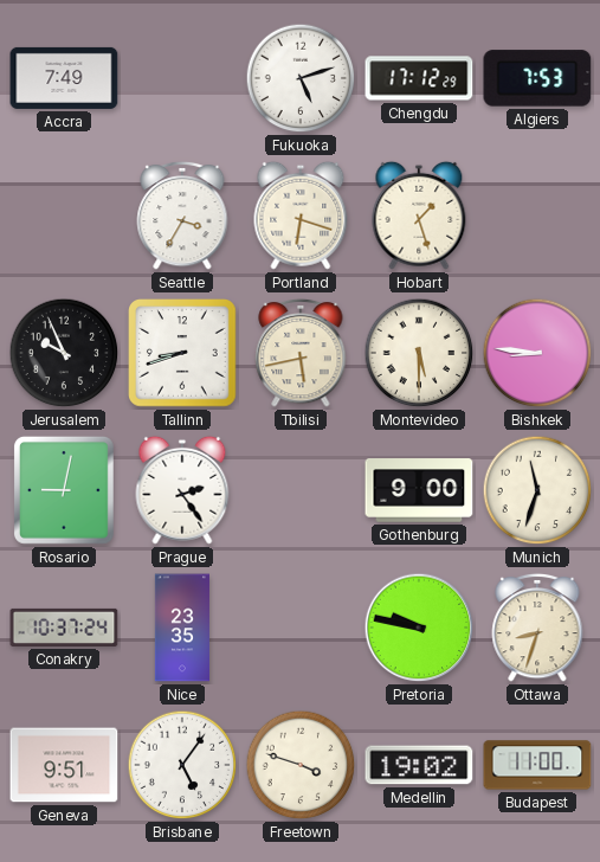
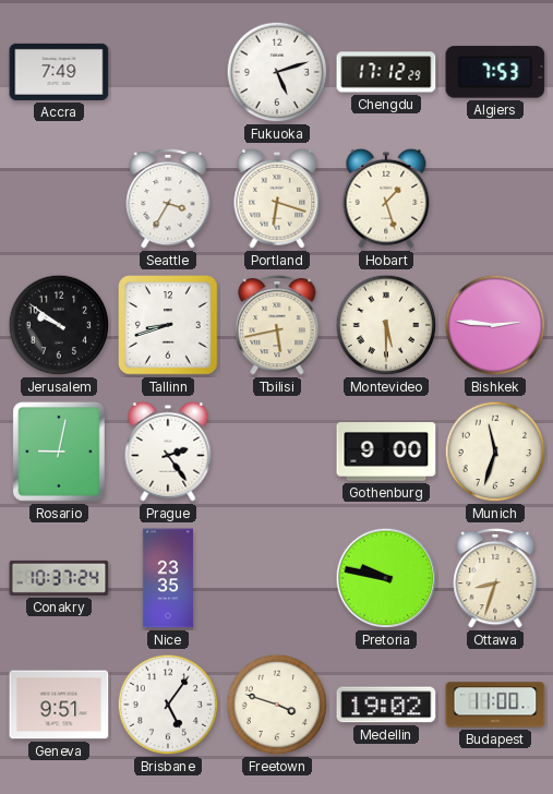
Jerusalem: 9:56 -> 9:51
Bishkek: 8:46 -> 2:46
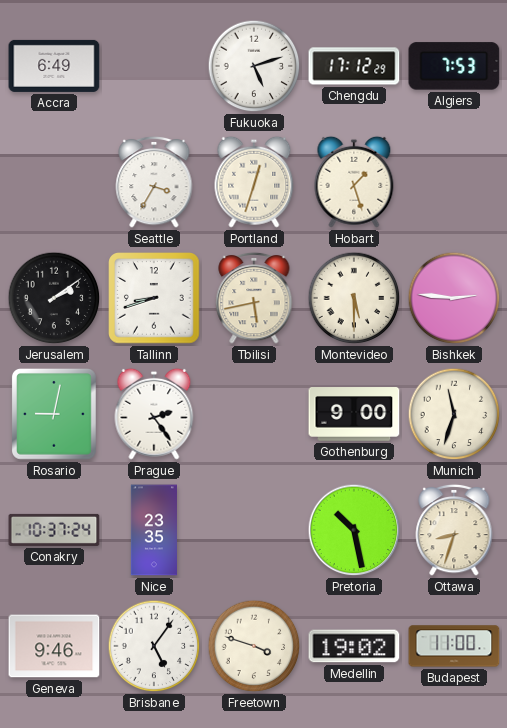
Accra: 7:49 -> 6:49
Portland: 6:18 -> 12:33
Jerusalem: 9:51 -> 2:09
Pretoria: 9:47 -> 10:28
Geneva: 9:51 -> 9:46
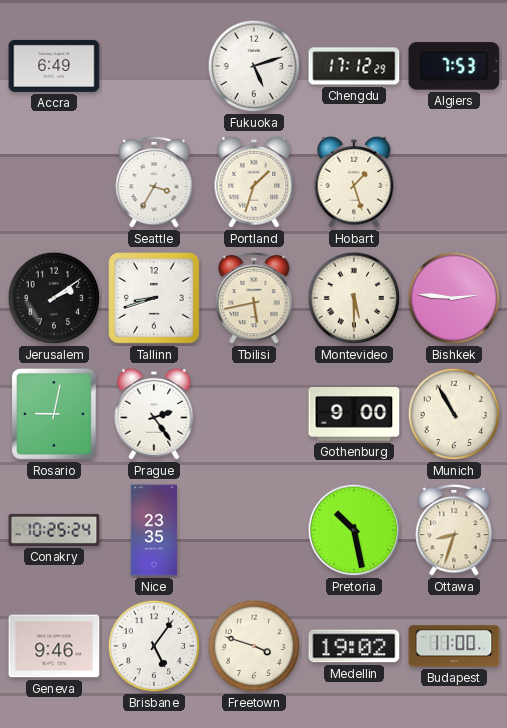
Portland: 12:33 -> 1:33
Munich: 11:33 -> 10:55
Conakry: 10:37 -> 10:25
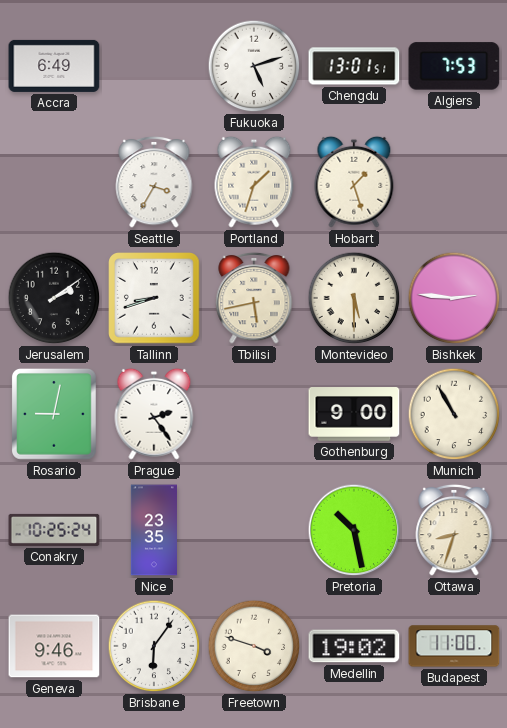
Chengdu: 17:12 -> 13:01
Brisbane: 5:06 -> 6:06
